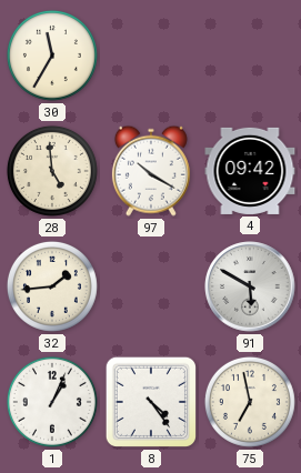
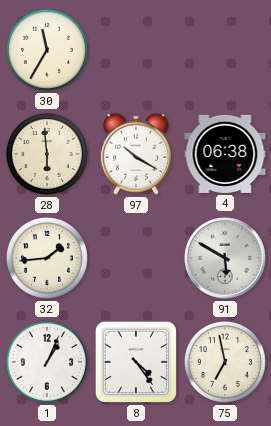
28: 4:59 -> 5:59
4: 09:42 -> 06:38
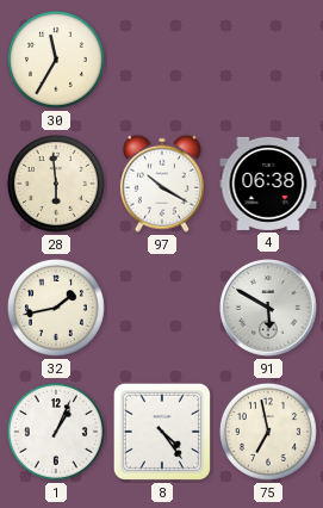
32: 1:44 -> 1:43
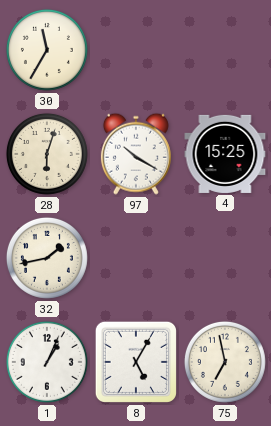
28: 5:59 -> 6:03
4: 06:38 -> 15:25
91: 5:50 -> none
8: 4:24 -> 5:05
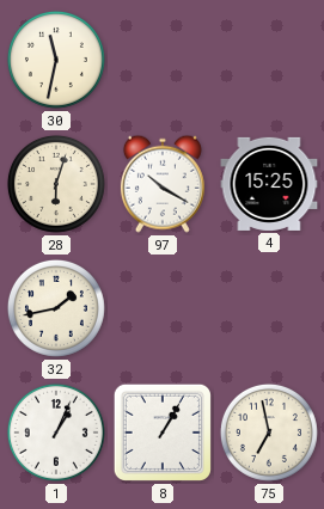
30: 11:35 -> 11:32
8: 5:05 -> 1:05
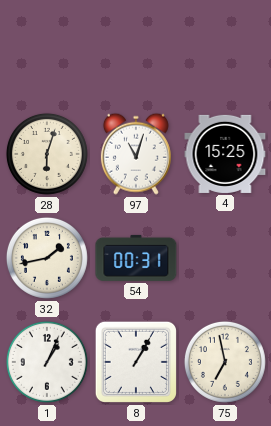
30: 11:32 -> none
97: 10:20 -> 11:03
54: none -> 00:31
